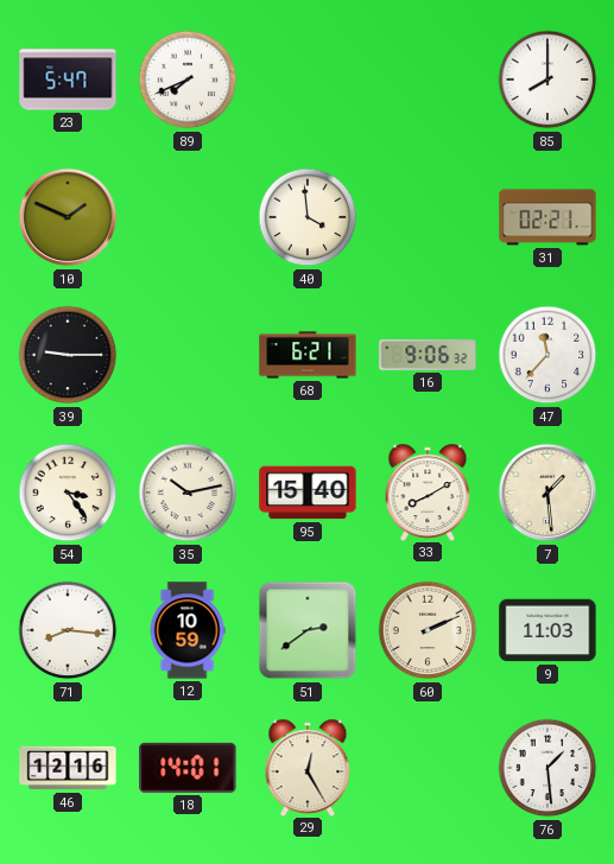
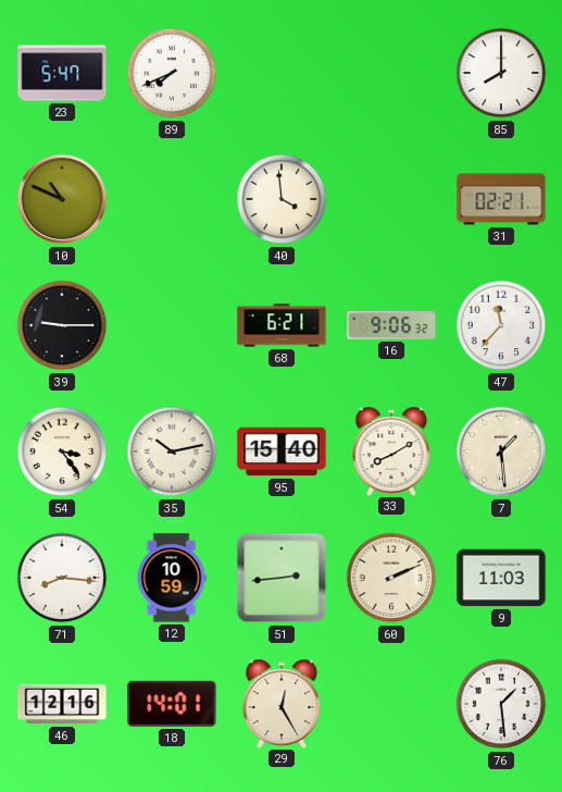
10: 1:49 -> 10:49
51: 2:39 -> 2:44
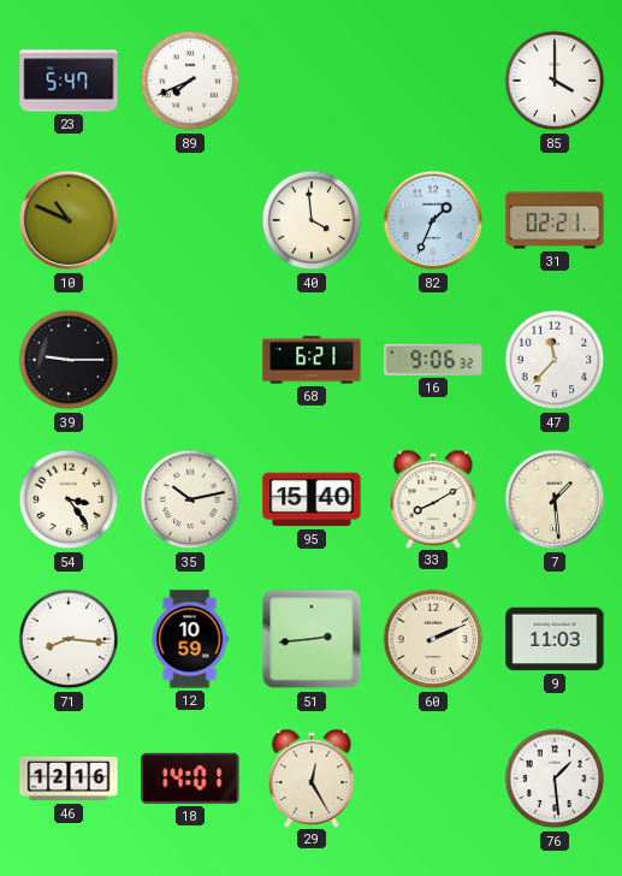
85: 8:00 -> 4:00
82: none -> 1:34
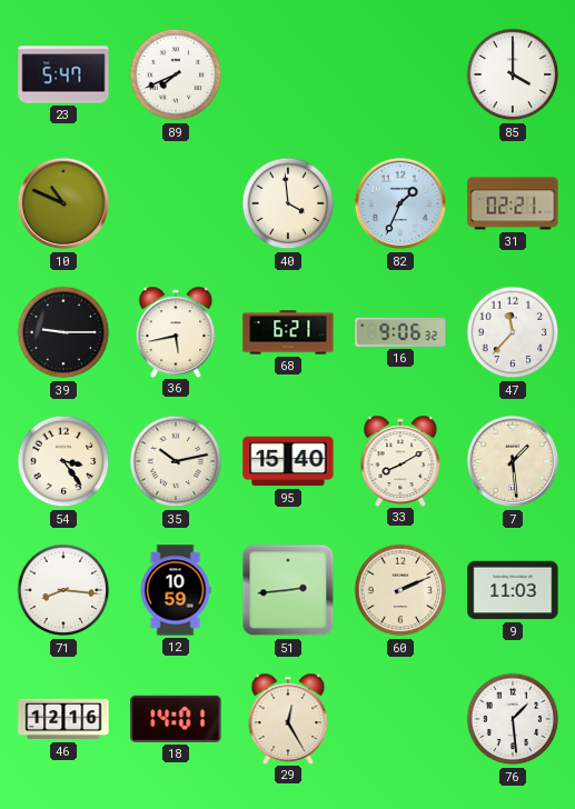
36: none -> 5:43
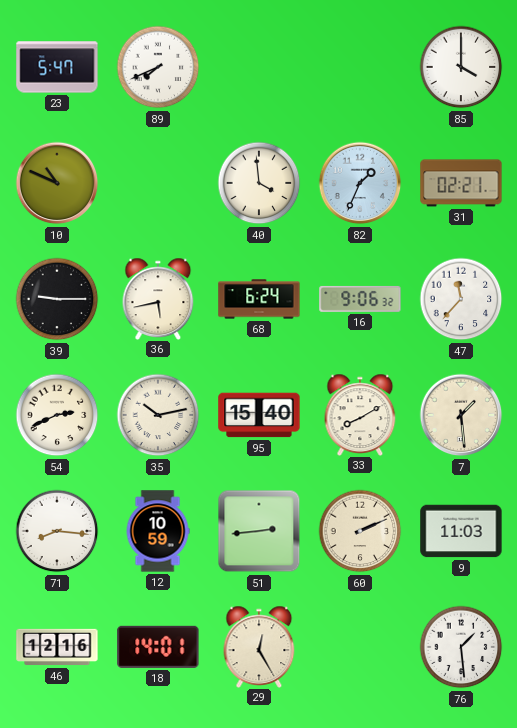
68: 6:21 -> 6:24
54: 3:24 -> 2:41
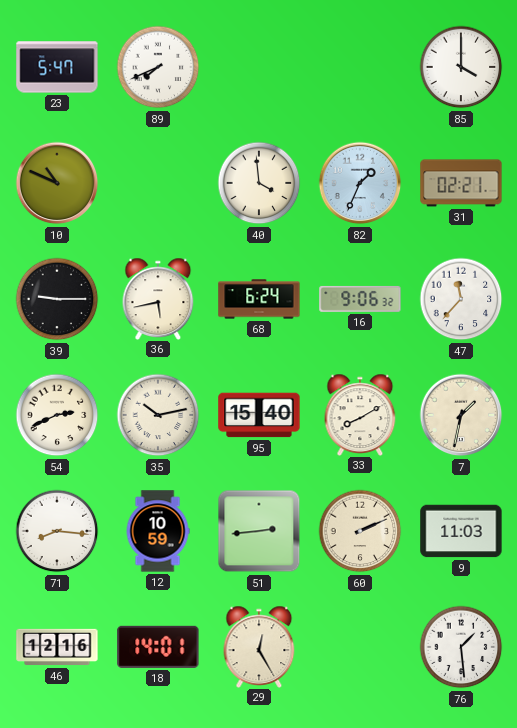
7: 1:29 -> 1:32
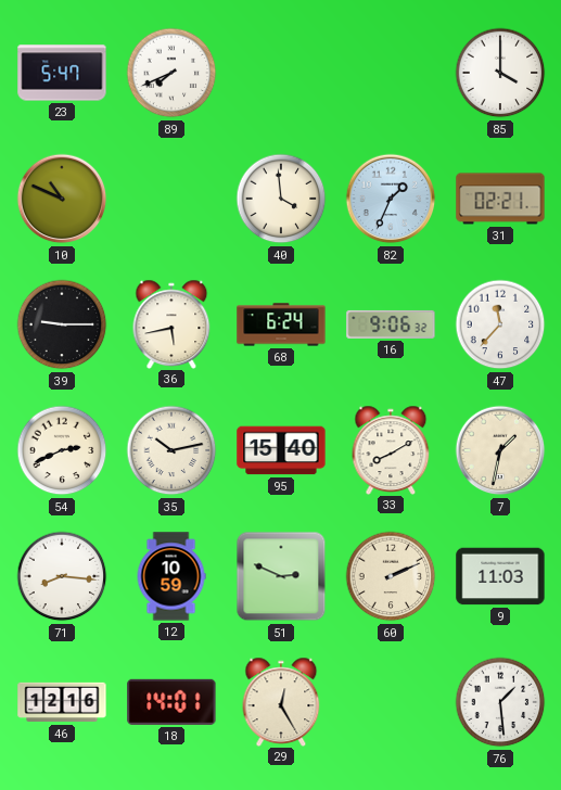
51: 2:44 -> 2:49
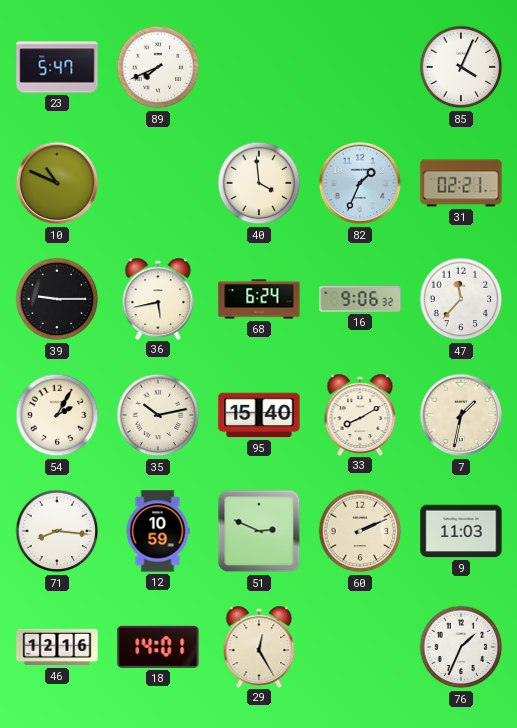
85: 4:00 -> 4:04
54: 2:41 -> 2:05
76: 1:29 -> 1:34
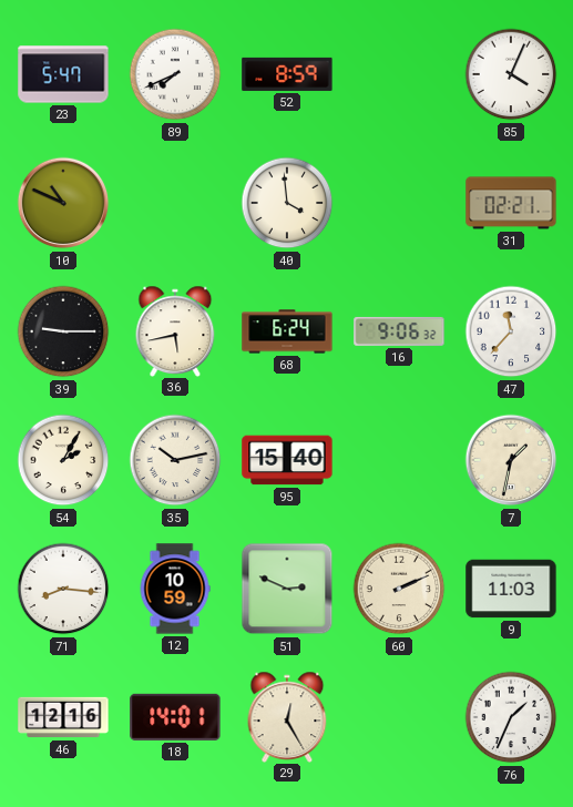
52: none -> 8:59
82: 1:34 -> none
33: 8:10 -> none
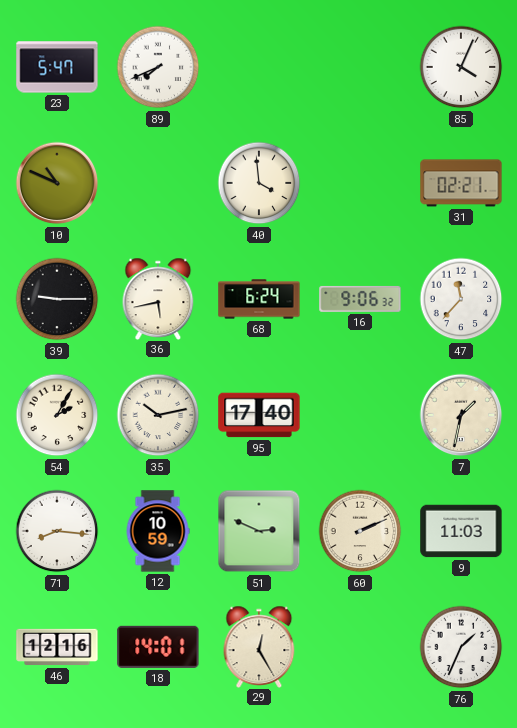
52: 8:59 -> none
95: 15:40 -> 17:40
